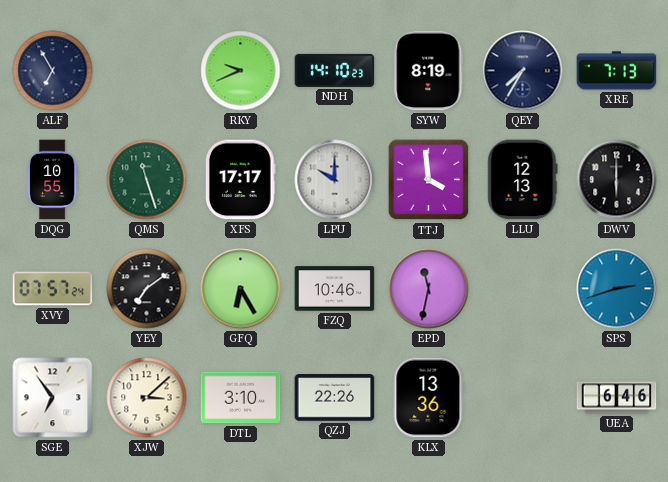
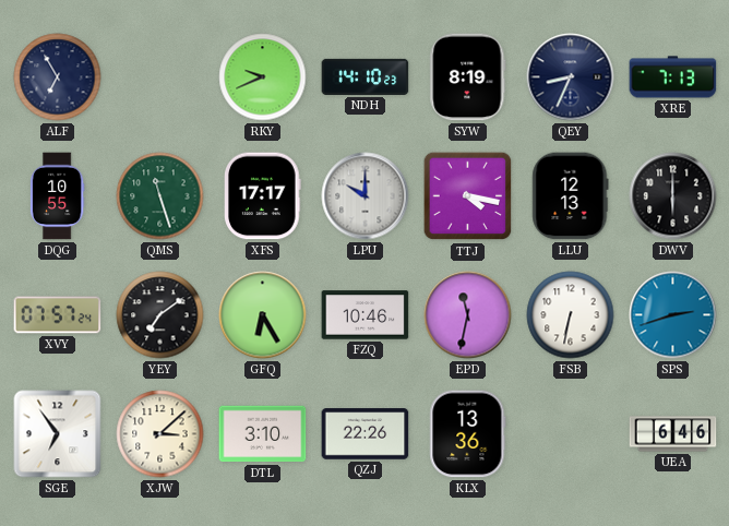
QEY: 7:35 -> 8:34
TTJ: 3:59 -> 4:17
FSB: none -> 6:32
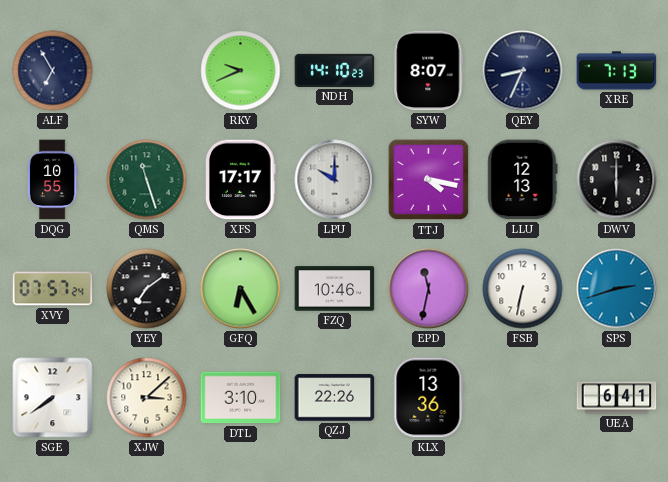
SYW: 8:19 -> 8:07
SGE: 6:54 -> 7:39
UEA: 6:46 -> 6:41
